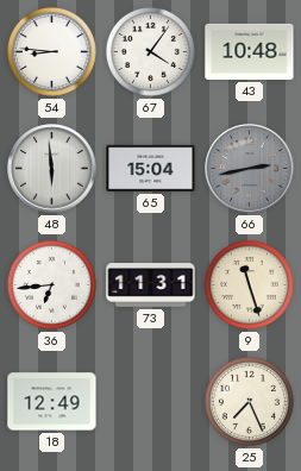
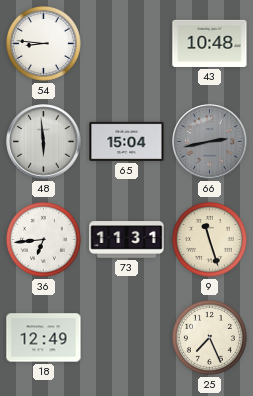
67: 4:06 -> none
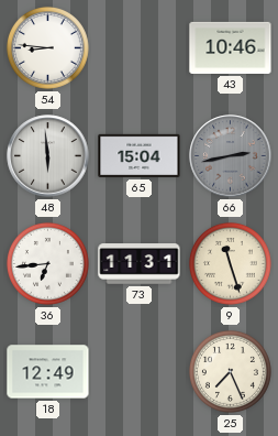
43: 10:48 -> 10:46
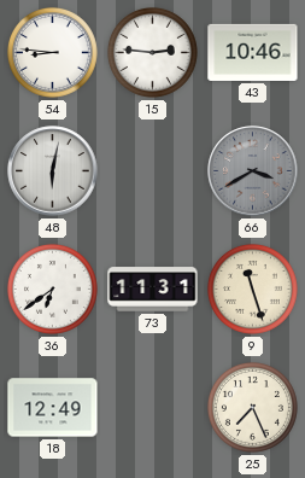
15: none -> 2:46
48: 5:59 -> 6:02
65: 15:04 -> none
66: 2:43 -> 3:40
36: 6:44 -> 6:39
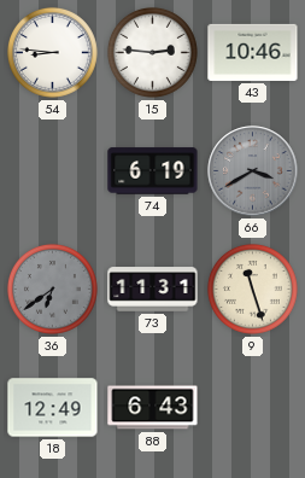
48: 6:02 -> none
74: none -> 6:19
36 dial: white -> grey
88: none -> 6:43
25: 7:26 -> none
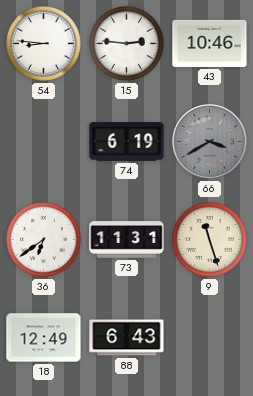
36 dial: grey -> white
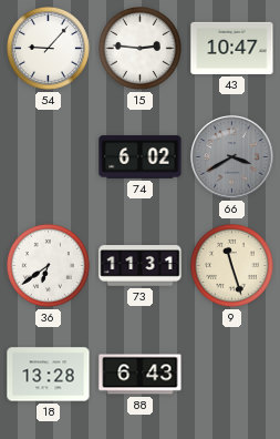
54: 8:46 -> 9:07
43: 10:46 -> 10:47
74: 6:19 -> 6:02
18: 12:49 -> 13:28
